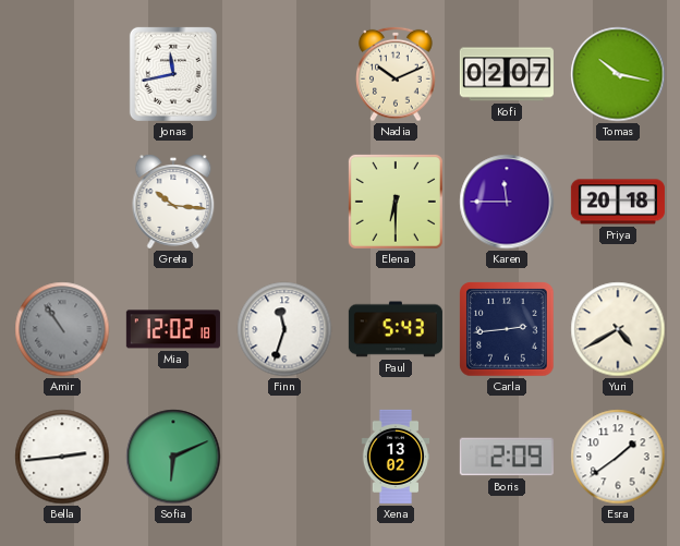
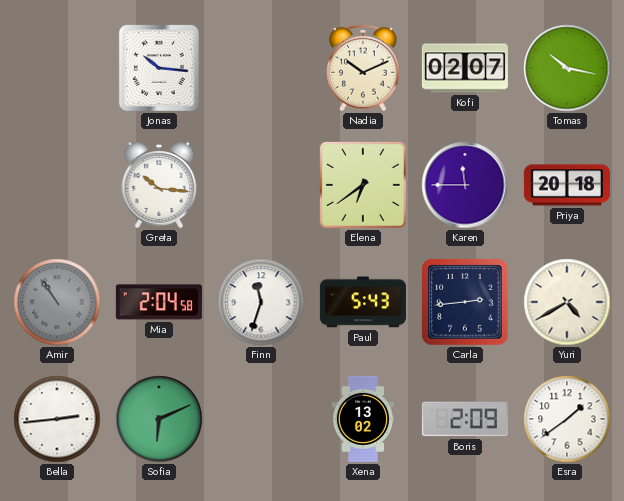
Jonas: 11:43 -> 10:16
Elena: 6:30 -> 6:39
Mia: 12:02 -> 2:04
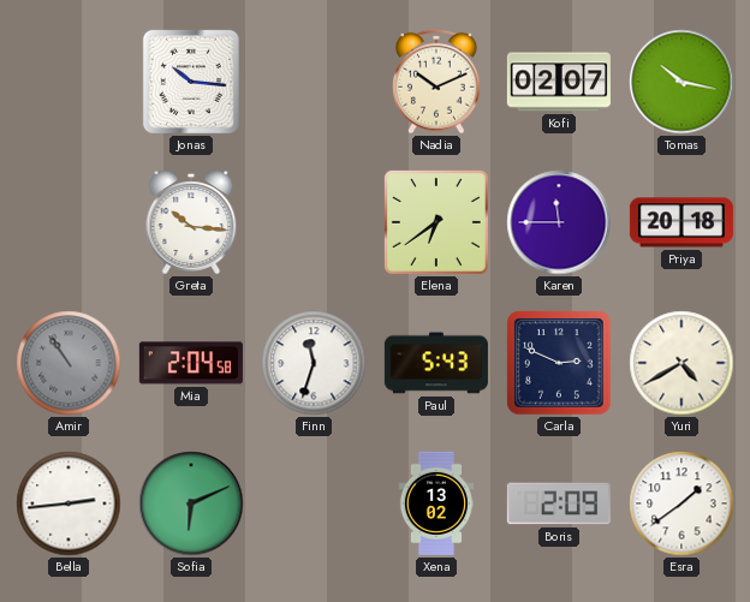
Carla: 2:44 -> 2:49
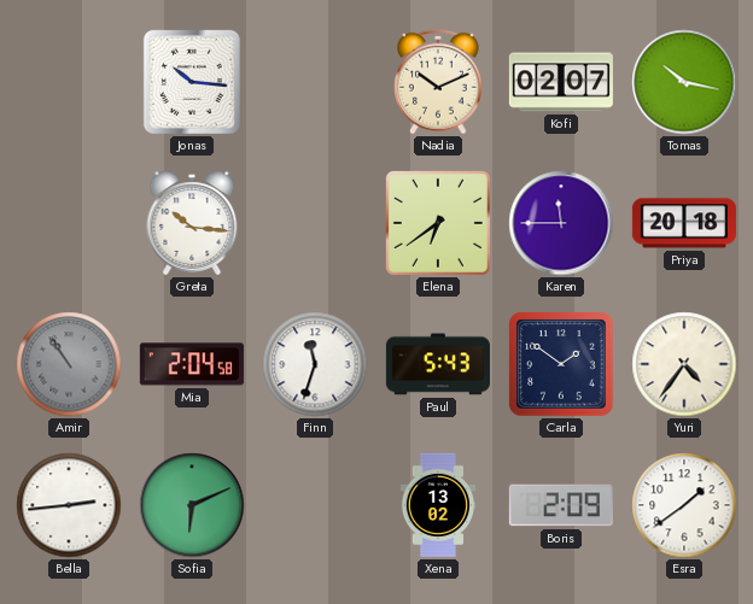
Carla: 2:49 -> 1:51
Yuri: 4:40 -> 4:36
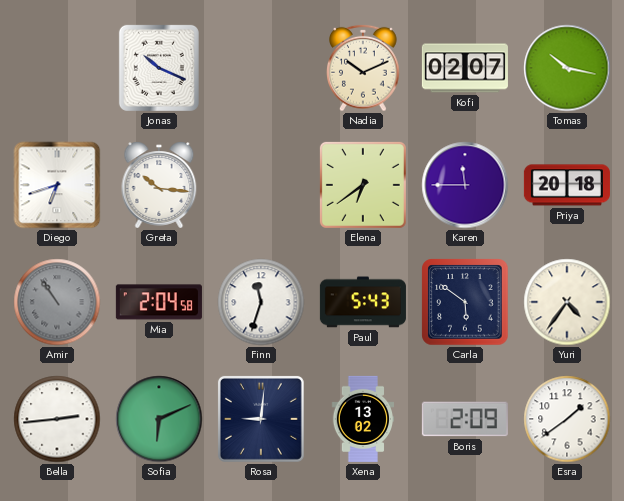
Jonas: 10:16 -> 10:19
Diego: none -> 6:42
Carla: 1:51 -> 5:51
Rosa: none -> 9:01
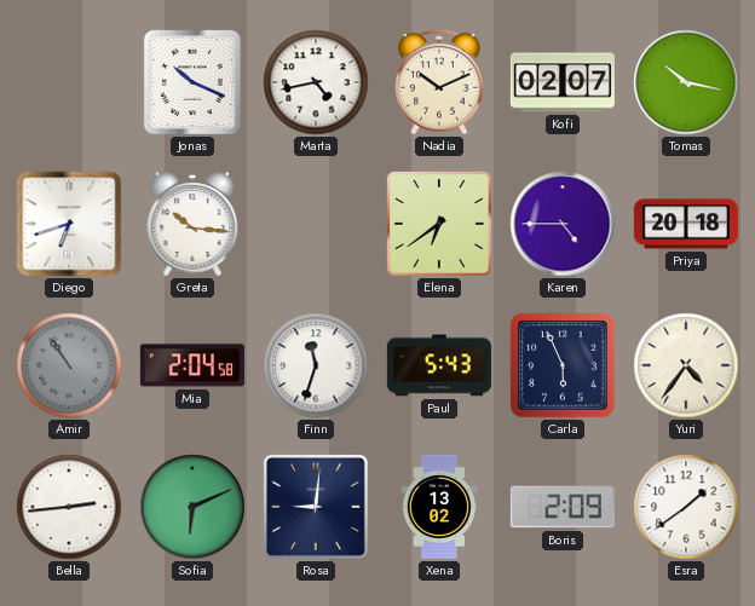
Marta: none -> 4:43
Karen: 11:45 -> 4:45
Carla: 5:51 -> 5:56
